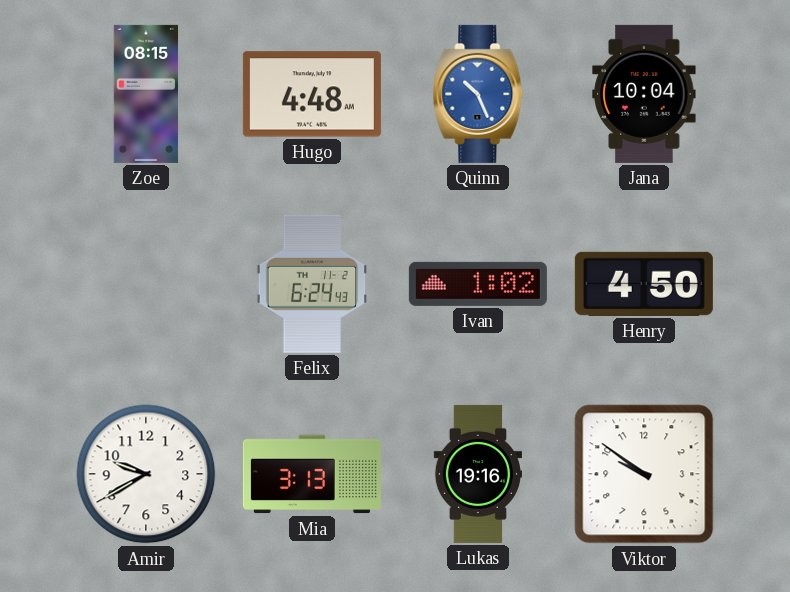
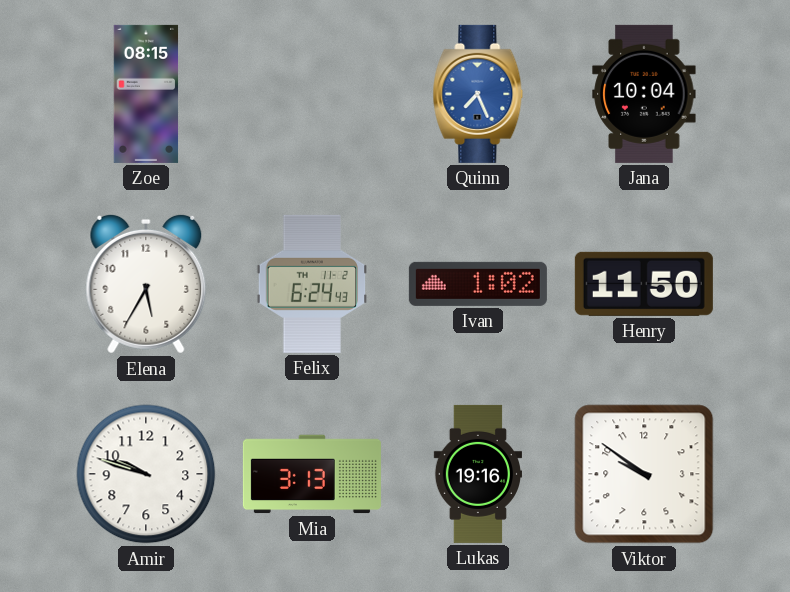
Hugo: 4:48 -> none
Quinn: 10:26 -> 7:26
Elena: none -> 5:35
Henry: 4:50 -> 11:50
Amir: 9:40 -> 9:48
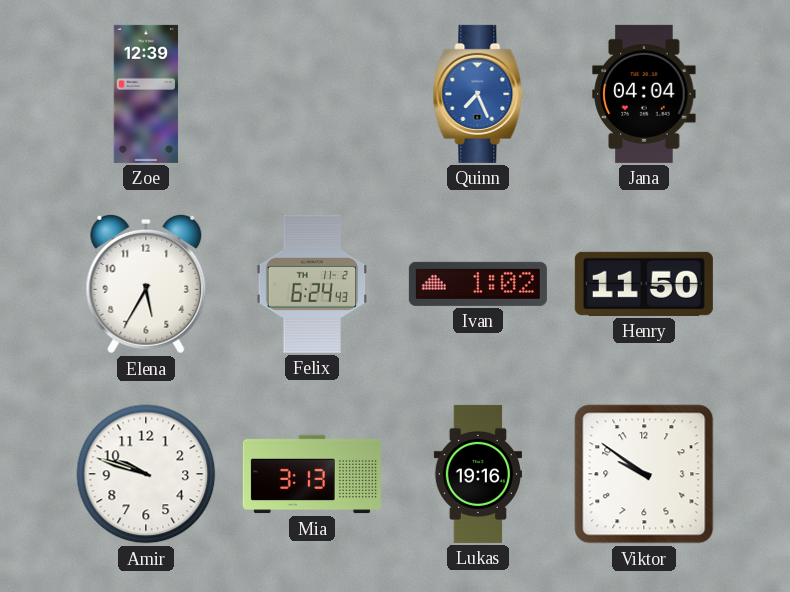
Zoe: 08:15 -> 12:39
Jana: 10:04 -> 04:04
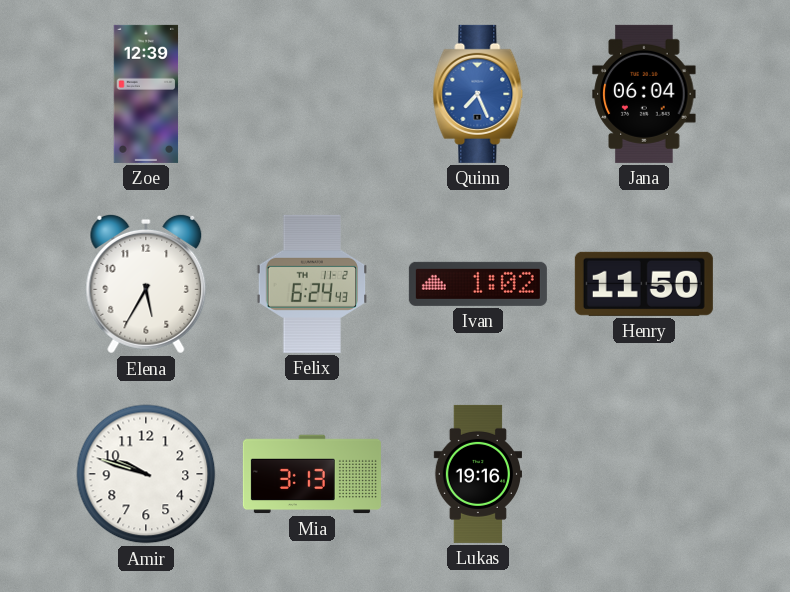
Jana: 04:04 -> 06:04
Viktor: 9:51 -> none
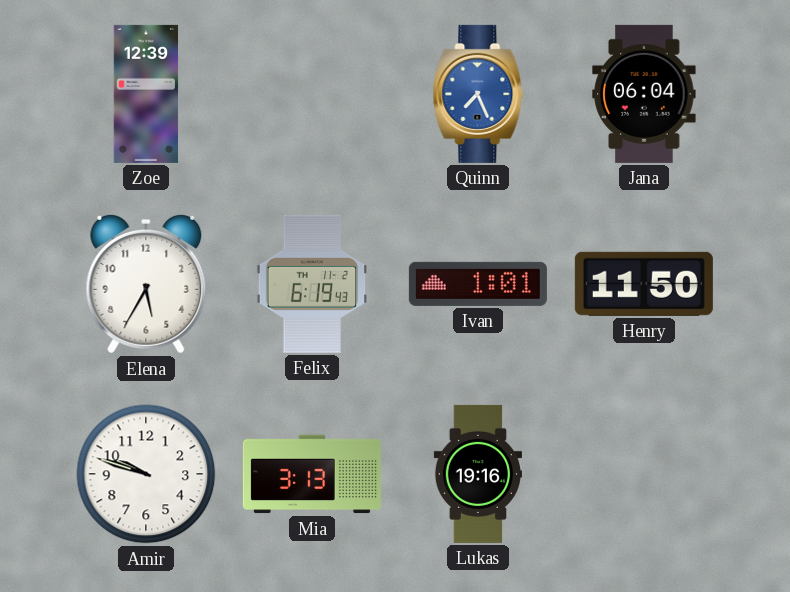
Felix: 6:24 -> 6:19
Ivan: 1:02 -> 1:01
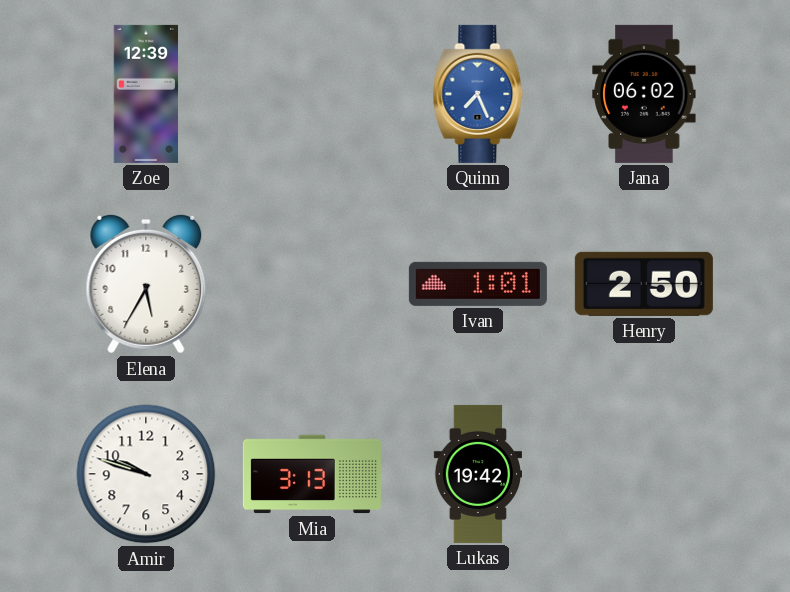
Jana: 06:04 -> 06:02
Felix: 6:19 -> none
Henry: 11:50 -> 2:50
Lukas: 19:16 -> 19:42
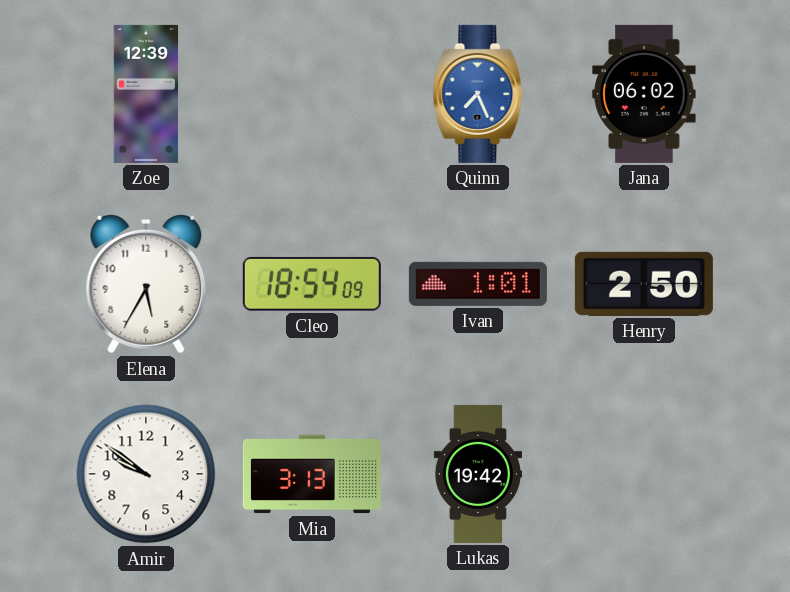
Cleo: none -> 18:54
Amir: 9:48 -> 9:51
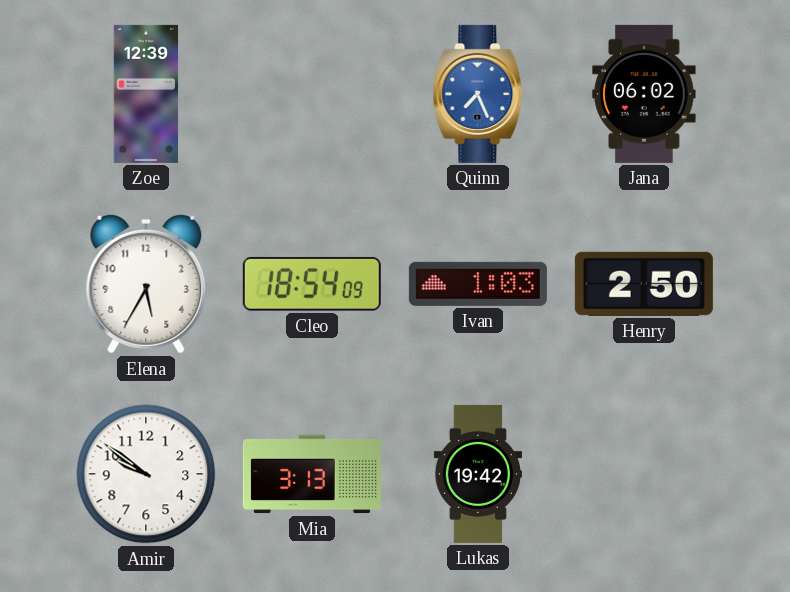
Ivan: 1:01 -> 1:03
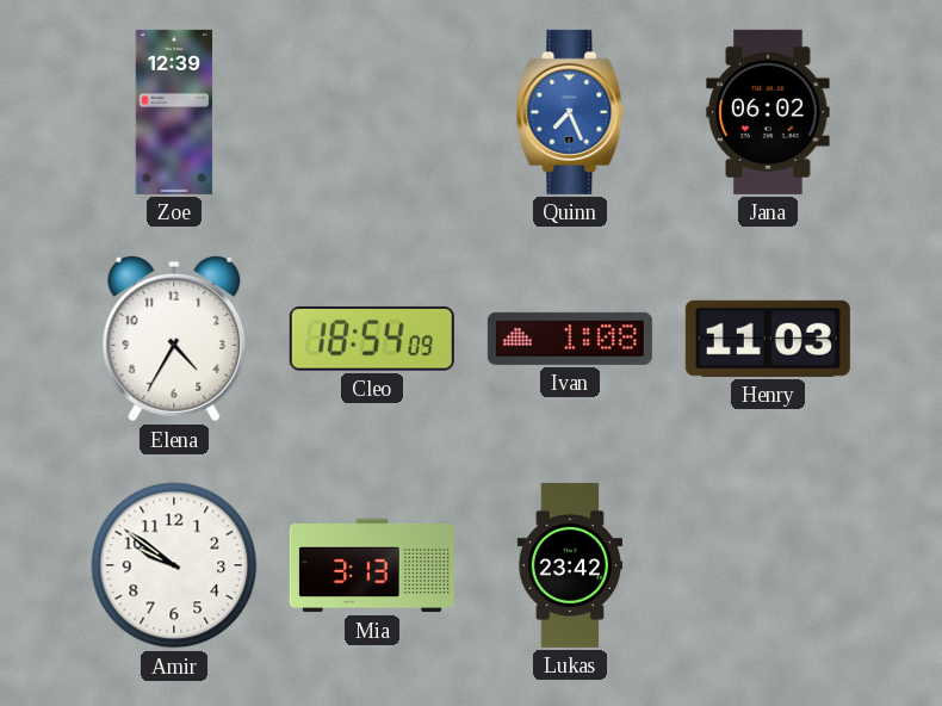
Elena: 5:35 -> 4:35
Ivan: 1:03 -> 1:08
Henry: 2:50 -> 11:03
Lukas: 19:42 -> 23:42
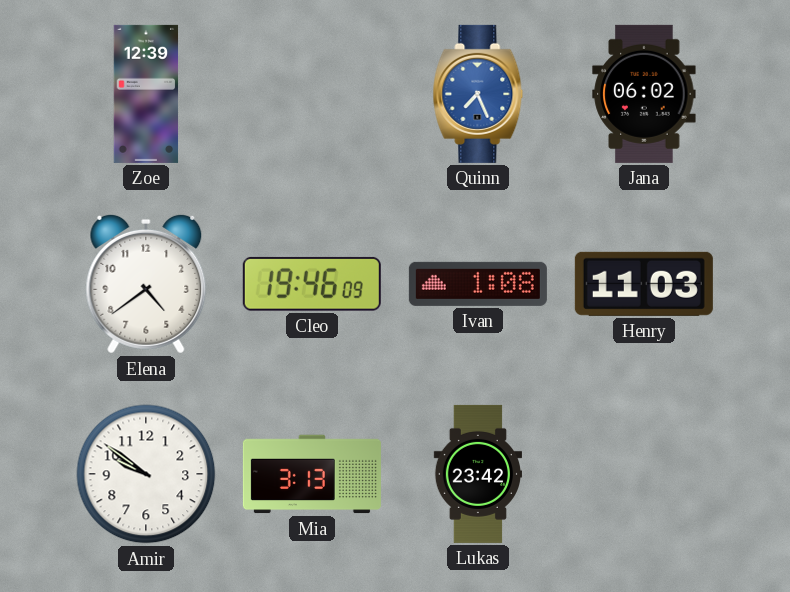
Elena: 4:35 -> 4:39
Cleo: 18:54 -> 19:46
